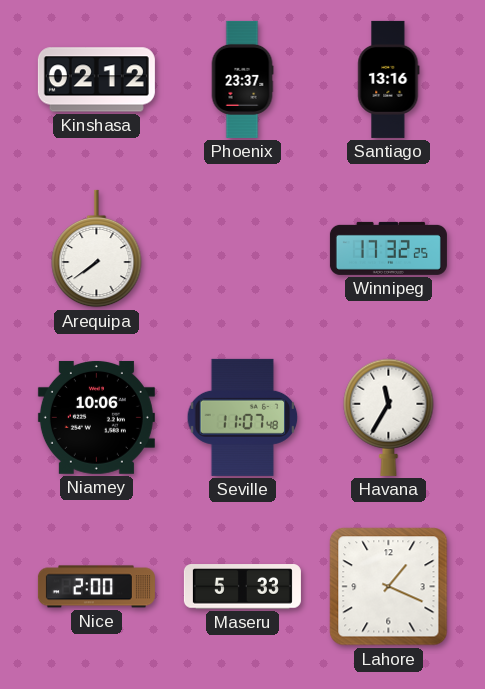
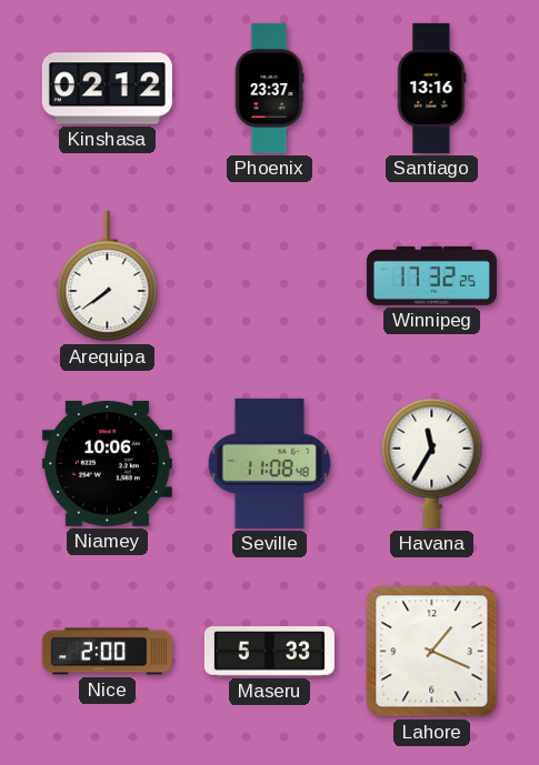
Seville: 11:07 -> 11:08
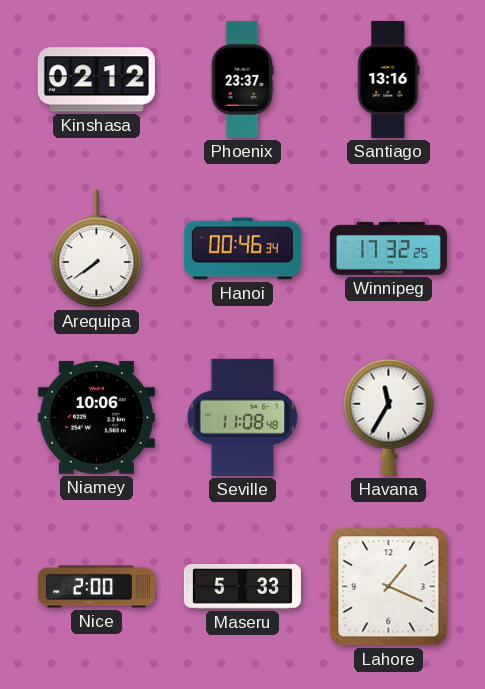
Hanoi: none -> 00:46
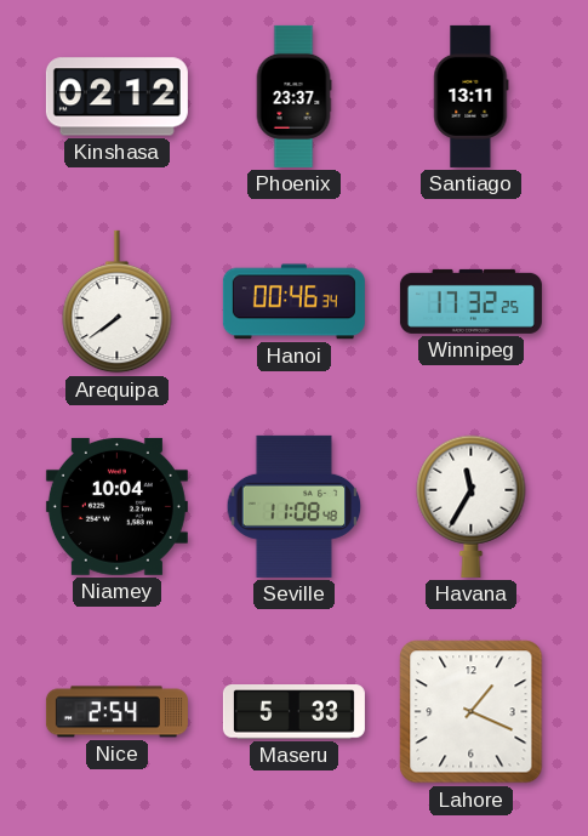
Santiago: 13:16 -> 13:11
Niamey: 10:06 -> 10:04
Nice: 2:00 -> 2:54
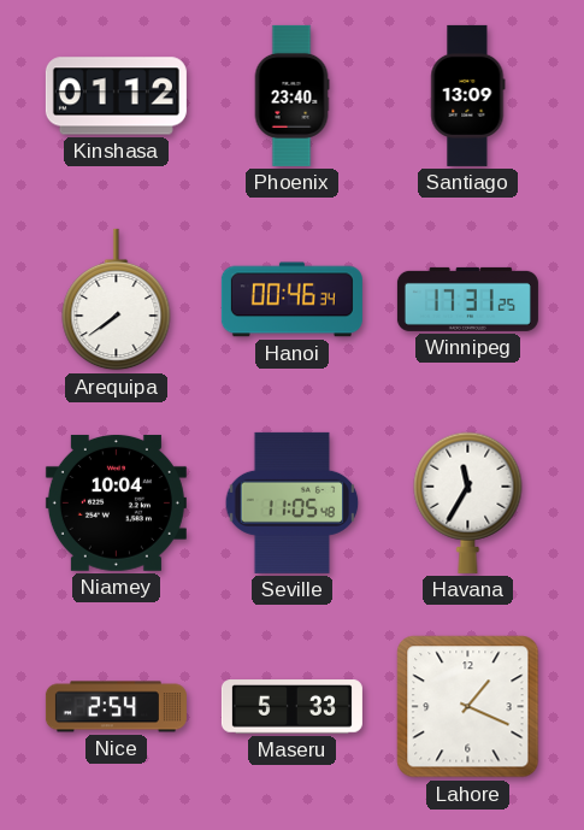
Kinshasa: 02:12 -> 01:12
Phoenix: 23:37 -> 23:40
Santiago: 13:11 -> 13:09
Winnipeg: 17:32 -> 17:31
Seville: 11:08 -> 11:05
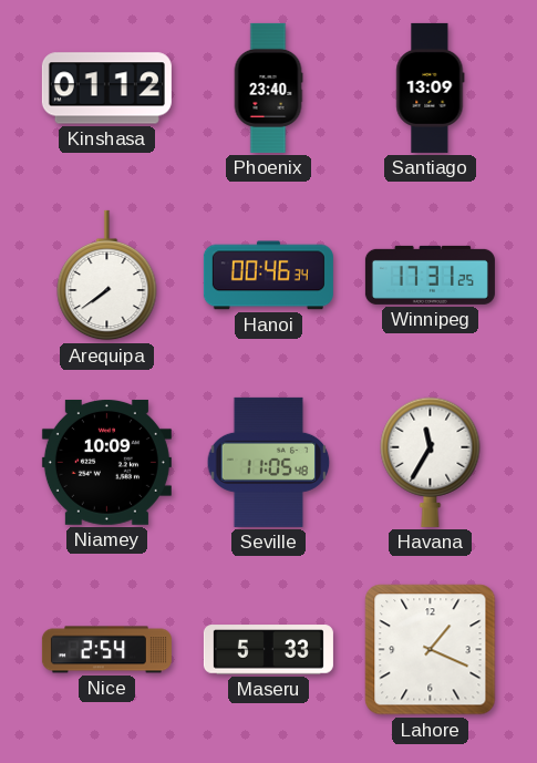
Niamey: 10:04 -> 10:09
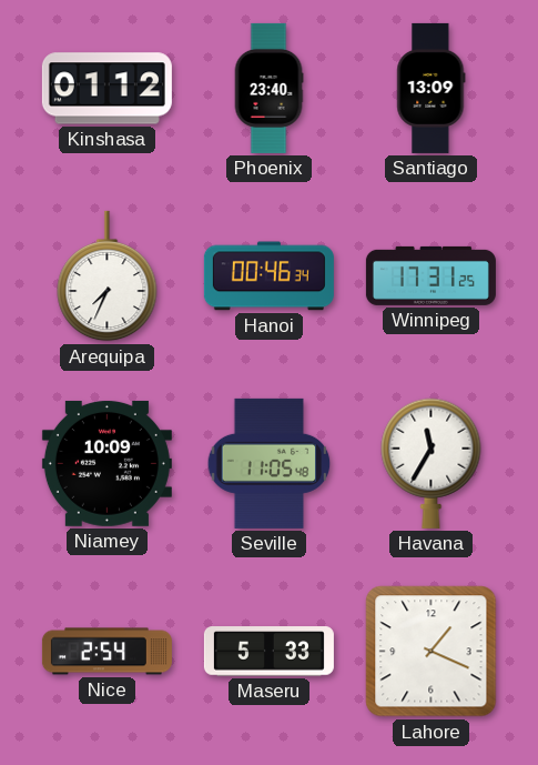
Arequipa: 7:39 -> 7:34
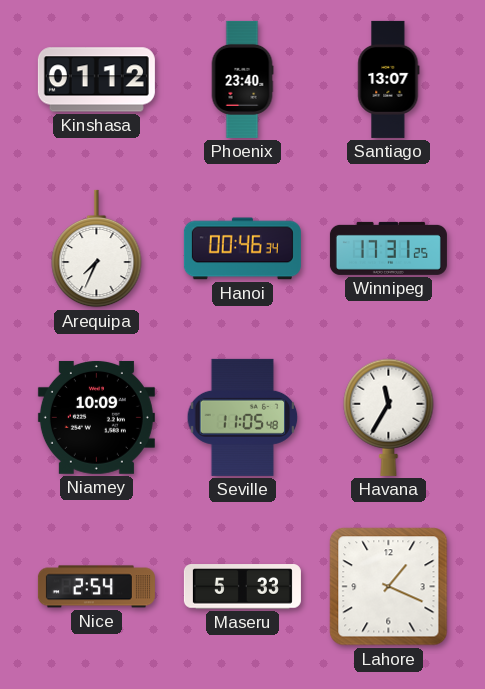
Santiago: 13:09 -> 13:07
